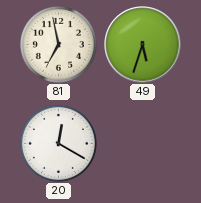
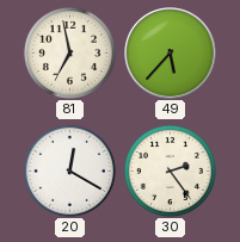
49: 5:33 -> 5:37
30: none -> 2:24
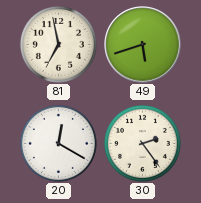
49: 5:37 -> 5:42
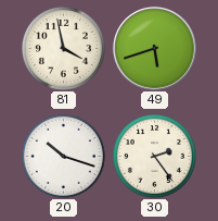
81: 6:58 -> 3:58
20: 12:20 -> 10:18
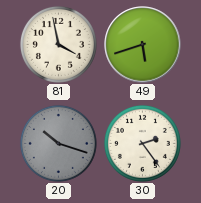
20 dial: white -> grey
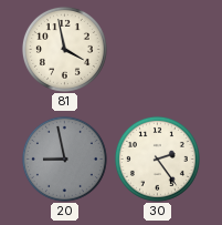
49: 5:42 -> none
20: 10:18 -> 8:58
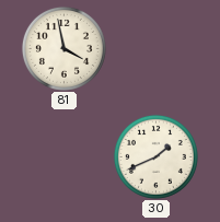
20: 8:58 -> none
30: 2:24 -> 1:41
